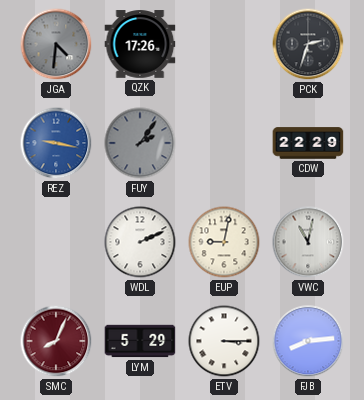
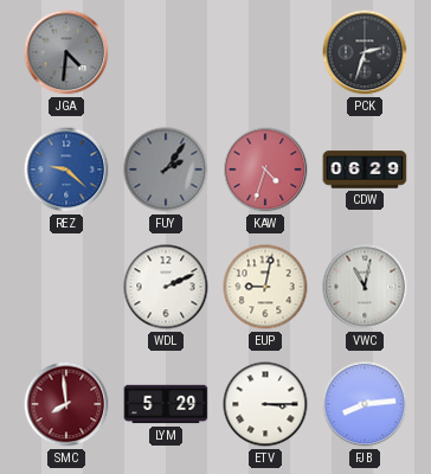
QZK: 17:26 -> none
REZ: 9:17 -> 9:22
KAW: none -> 4:33
CDW: 22:29 -> 06:29
SMC: 8:04 -> 7:59
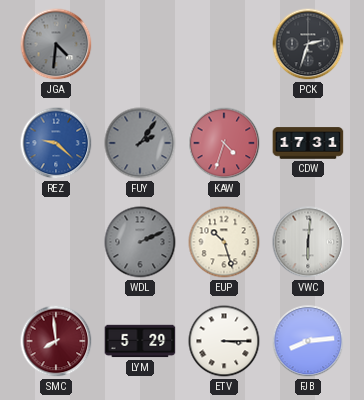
CDW: 06:29 -> 17:31
WDL dial: white -> grey
EUP: 9:02 -> 10:27
VWC: 11:02 -> 6:01
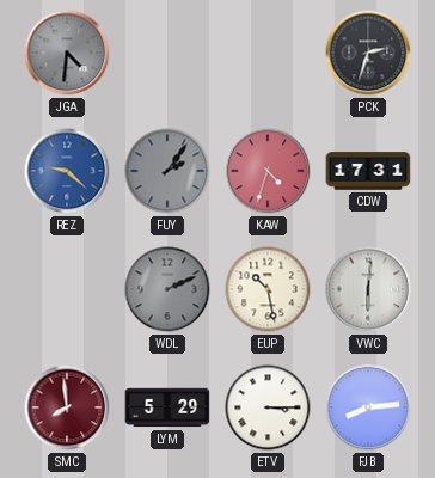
EUP: 10:27 -> 10:28
